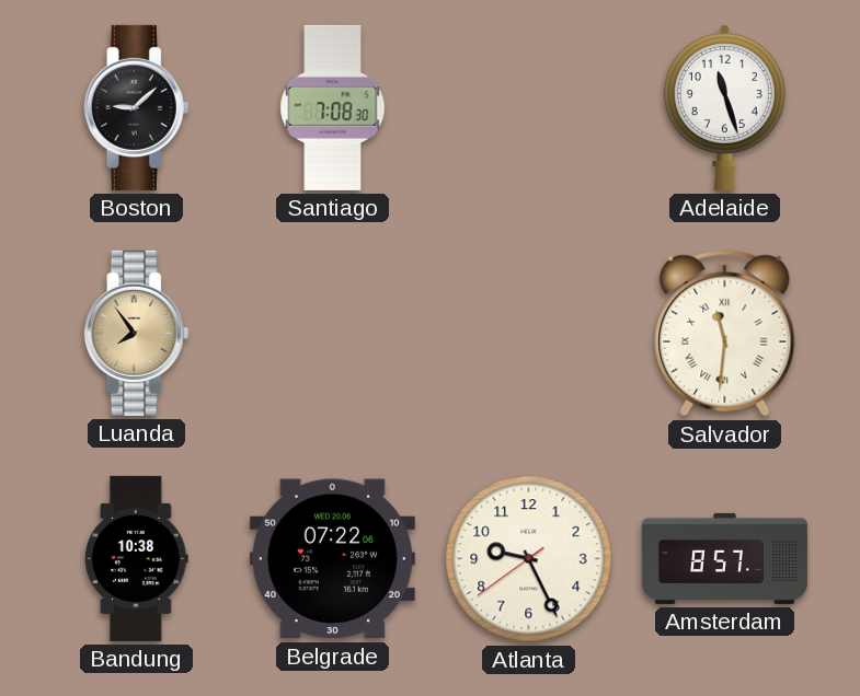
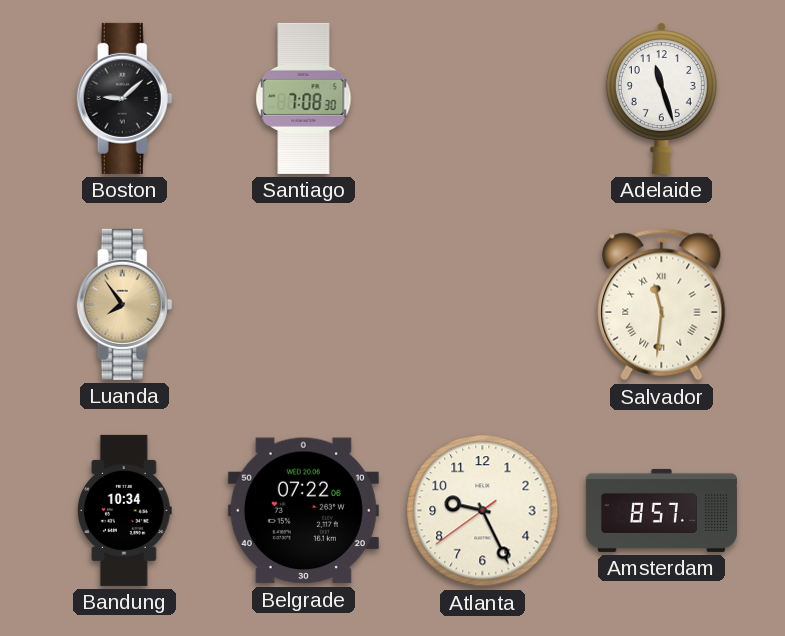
Bandung: 10:38 -> 10:34
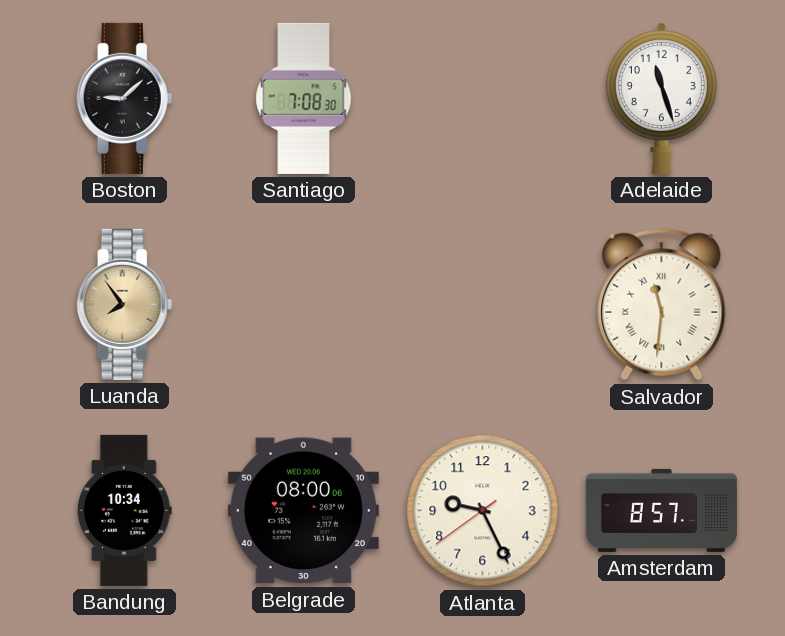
Belgrade: 07:22 -> 08:00
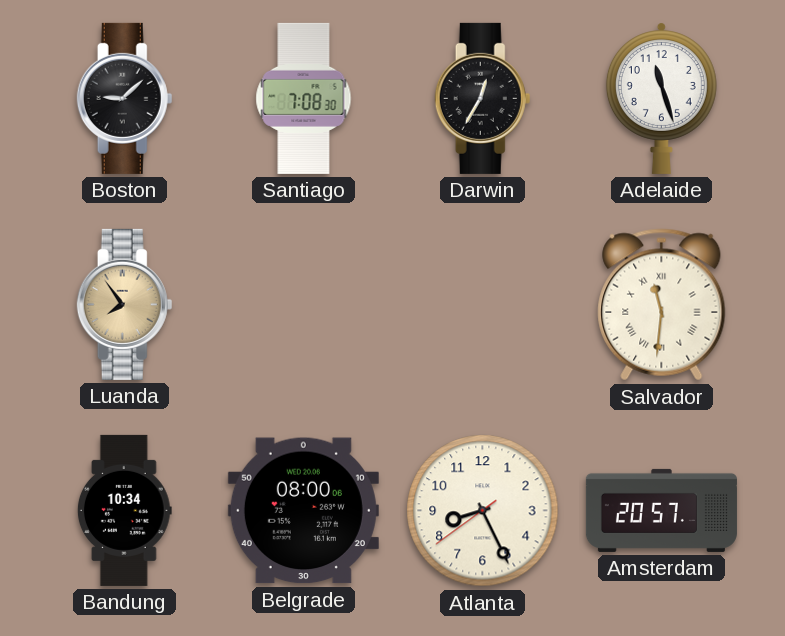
Darwin: none -> 12:35
Atlanta: 9:25 -> 8:25
Amsterdam: 8:57 -> 20:57
